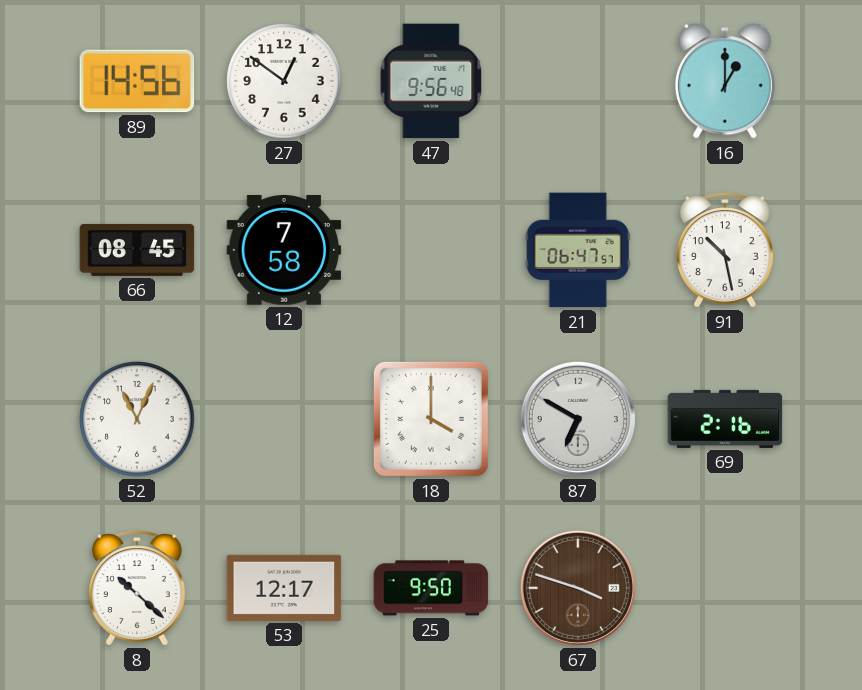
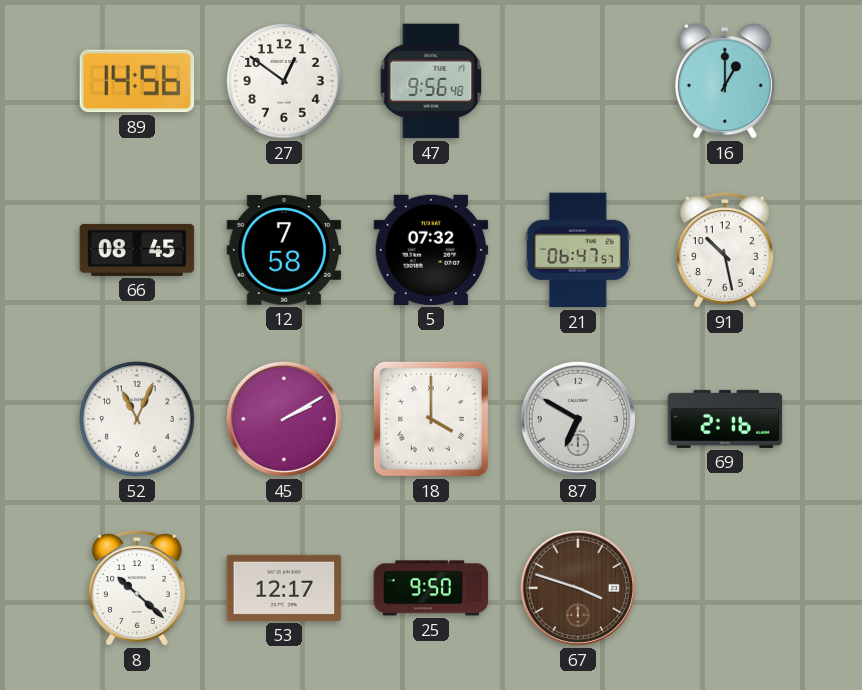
5: none -> 07:32
45: none -> 2:10
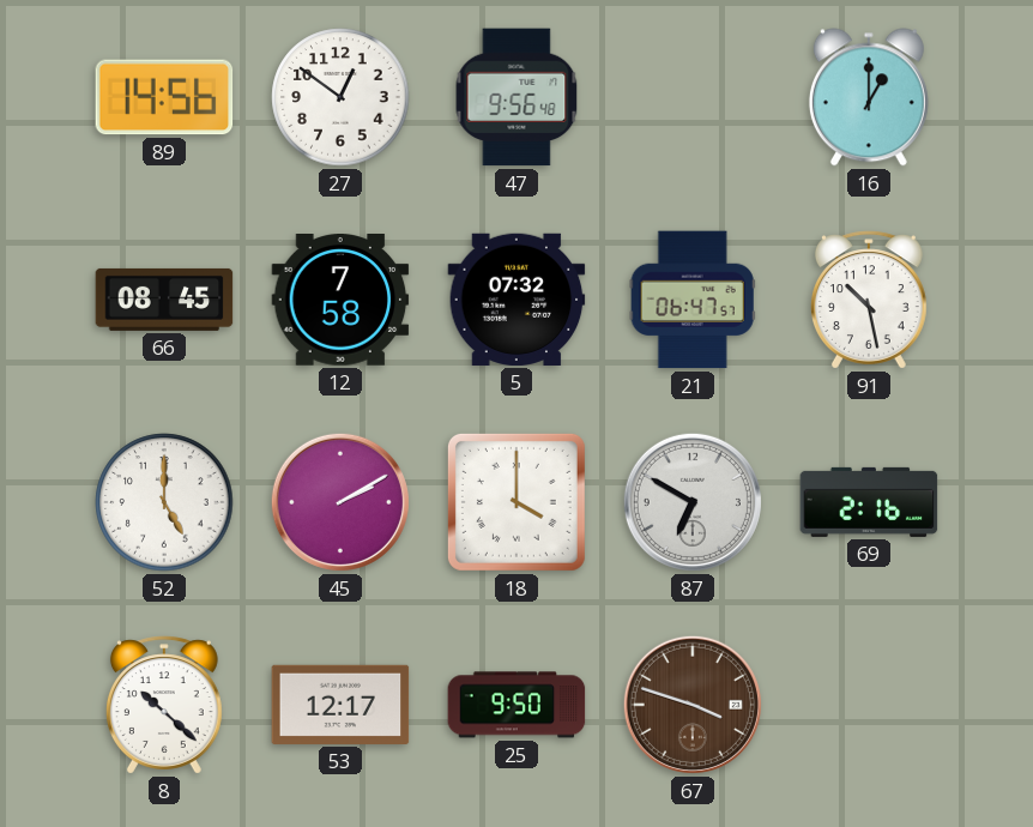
52: 11:04 -> 5:00
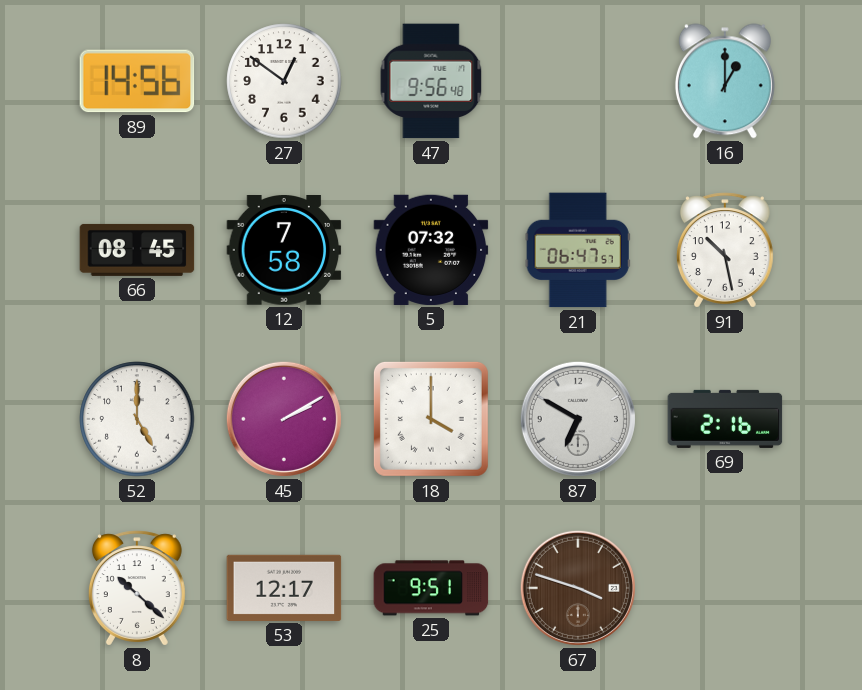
25: 9:50 -> 9:51
